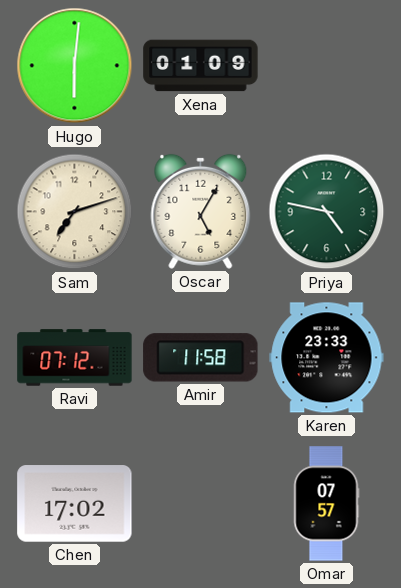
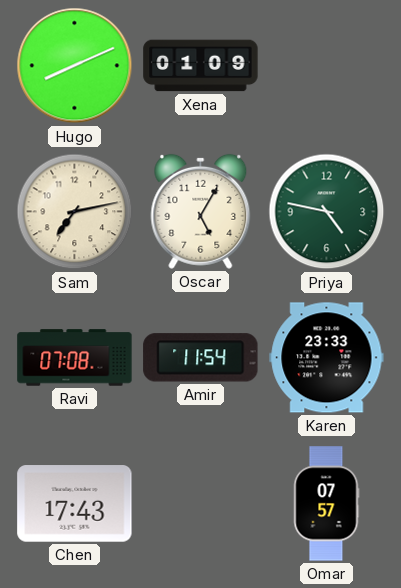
Hugo: 6:01 -> 8:11
Sam: 7:12 -> 7:13
Ravi: 07:12 -> 07:08
Amir: 11:58 -> 11:54
Chen: 17:02 -> 17:43
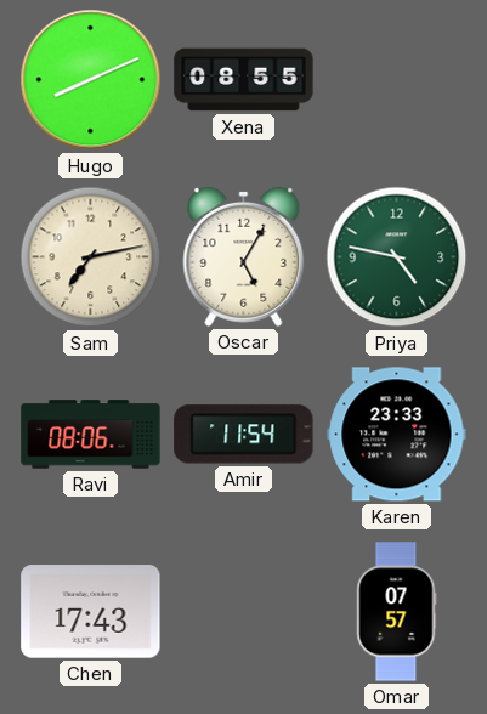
Xena: 01:09 -> 08:55
Ravi: 07:08 -> 08:06
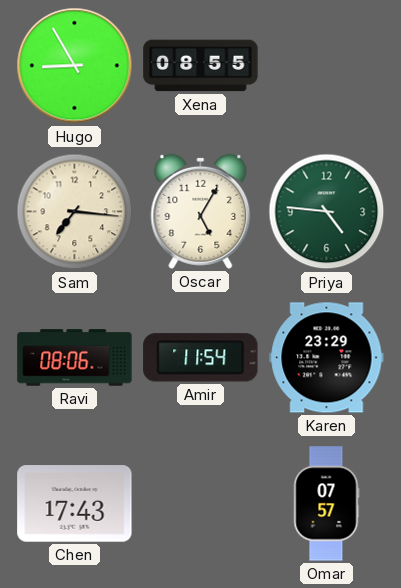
Hugo: 8:11 -> 8:55
Sam: 7:13 -> 7:16
Priya: 4:47 -> 4:46
Karen: 23:33 -> 23:29
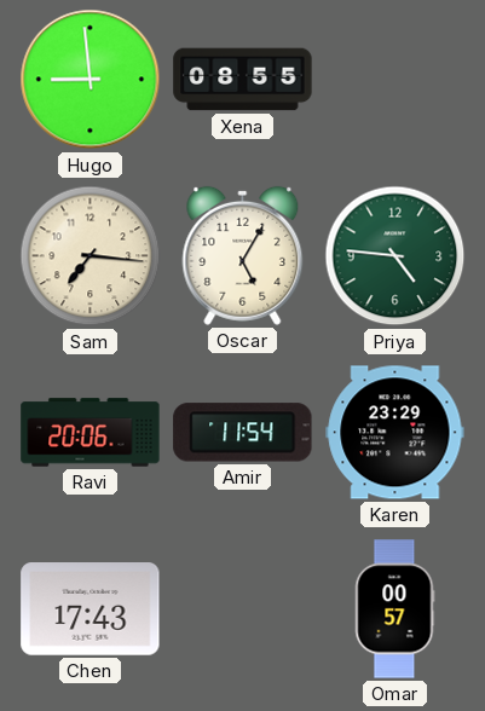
Hugo: 8:55 -> 8:59
Ravi: 08:06 -> 20:06
Omar: 07:57 -> 00:57
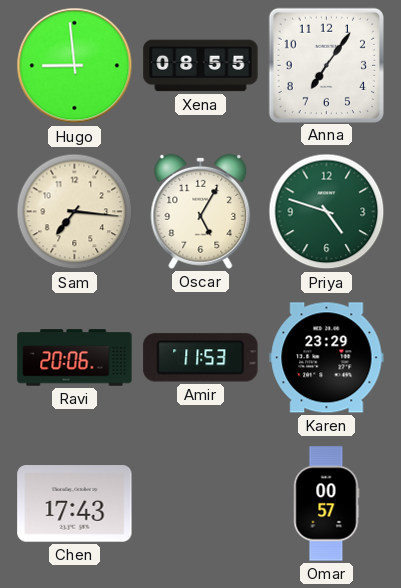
Anna: none -> 7:06
Priya: 4:46 -> 4:48
Amir: 11:54 -> 11:53
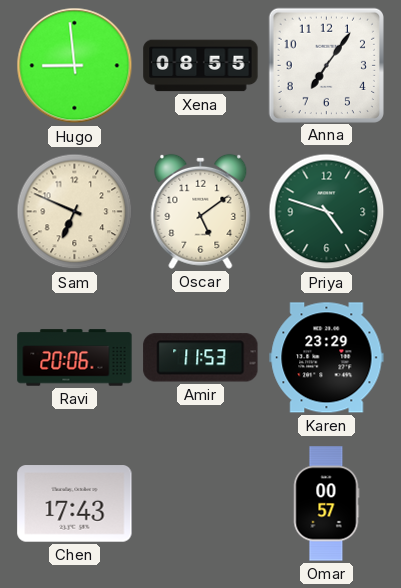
Sam: 7:16 -> 6:49
Oscar: 5:05 -> 5:09
